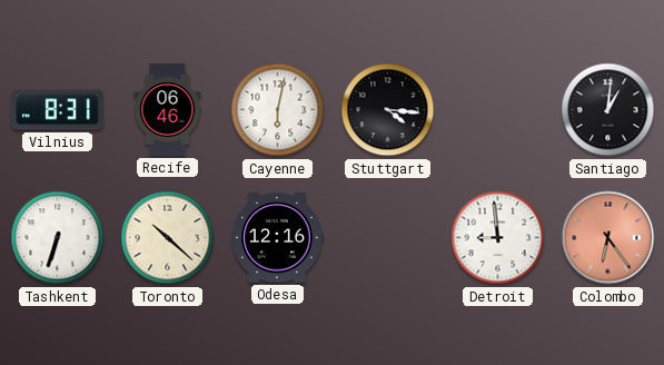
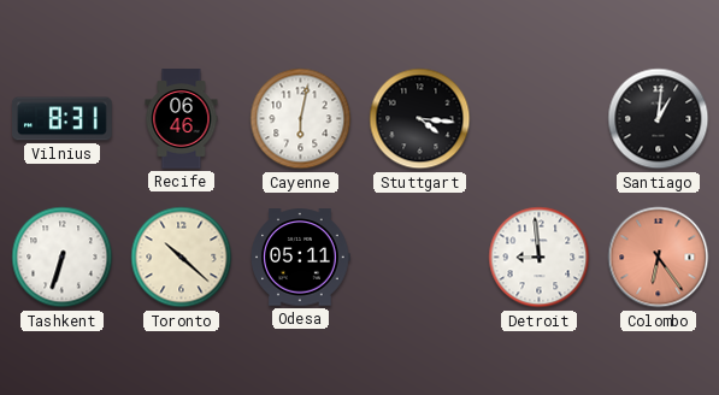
Odesa: 12:16 -> 05:11
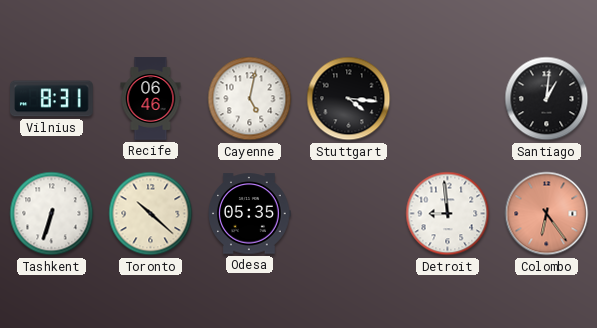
Cayenne: 6:02 -> 5:02
Odesa: 05:11 -> 05:35
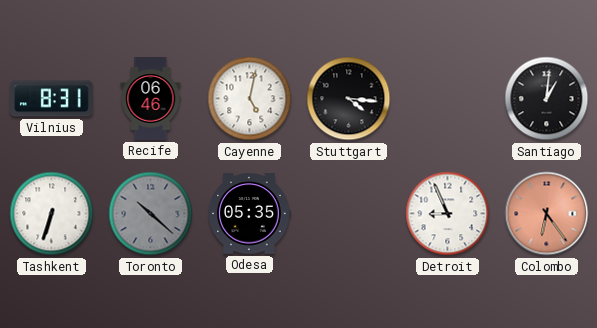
Toronto dial: cream -> grey
Detroit: 8:59 -> 8:56
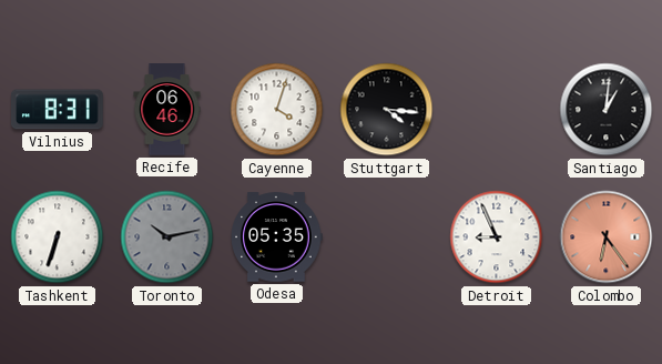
Cayenne: 5:02 -> 4:03
Toronto: 10:22 -> 10:13
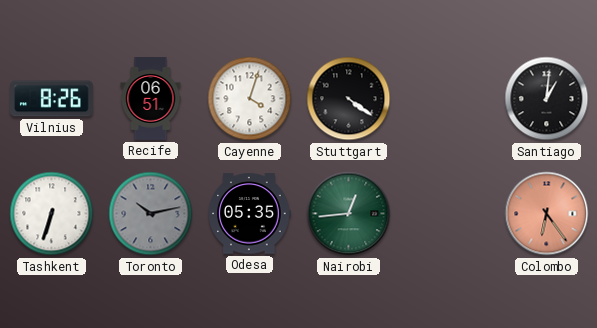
Vilnius: 8:31 -> 8:26
Recife: 06:46 -> 06:51
Stuttgart: 4:16 -> 4:21
Nairobi: none -> 12:44
Detroit: 8:56 -> none
